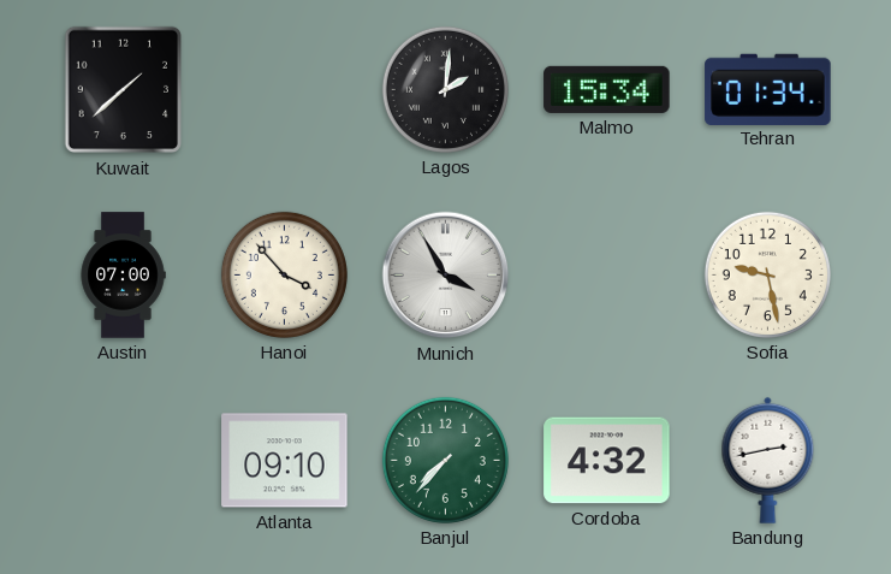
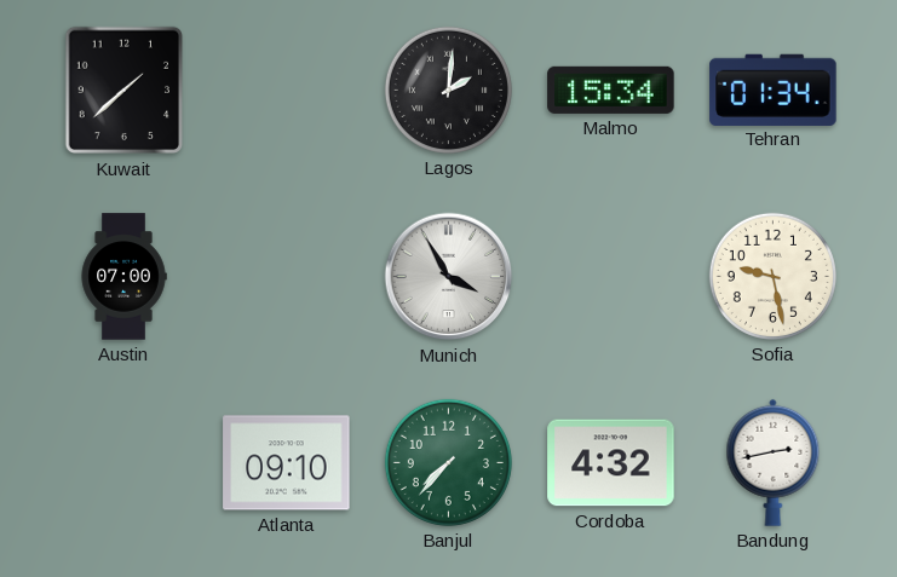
Hanoi: 3:53 -> none
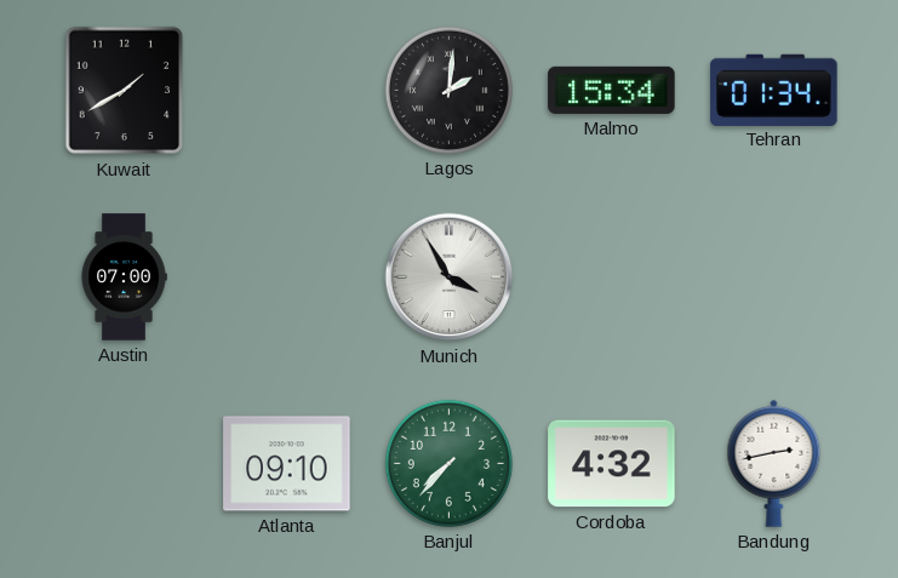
Kuwait: 1:38 -> 1:40
Sofia: 9:28 -> none
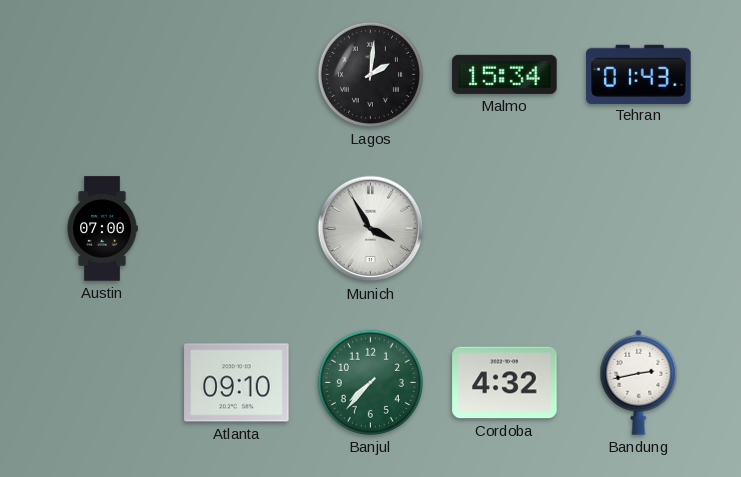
Kuwait: 1:40 -> none
Tehran: 01:34 -> 01:43
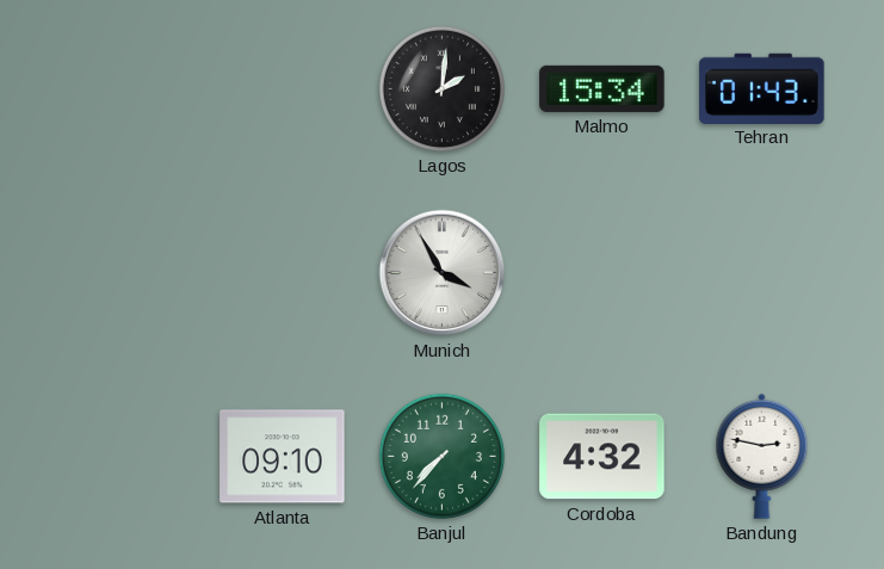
Austin: 07:00 -> none
Bandung: 2:43 -> 2:47
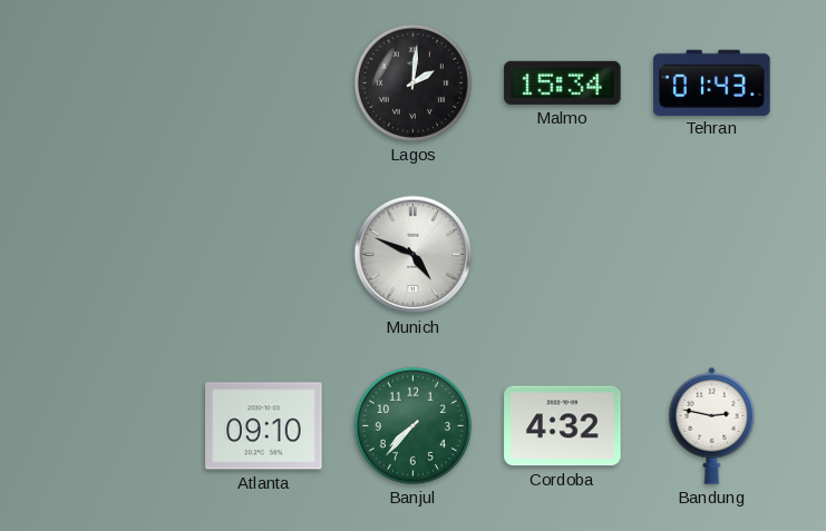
Munich: 3:55 -> 4:49
